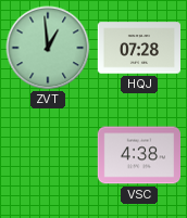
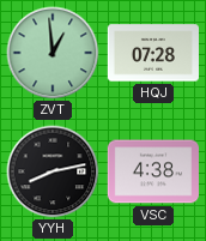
YYH: none -> 8:13
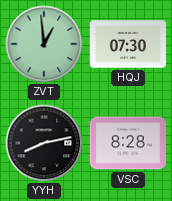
HQJ: 07:28 -> 07:30
VSC: 4:38 -> 8:28
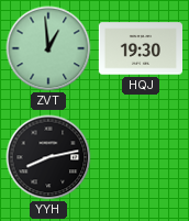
HQJ: 07:30 -> 19:30
VSC: 8:28 -> none
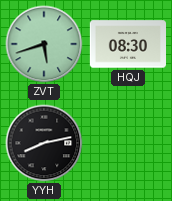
ZVT: 12:59 -> 5:42
HQJ: 19:30 -> 08:30
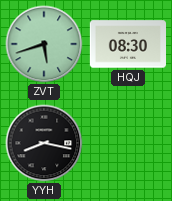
YYH: 8:13 -> 8:17
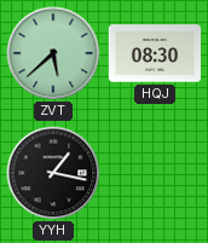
ZVT: 5:42 -> 5:38
YYH: 8:17 -> 1:17
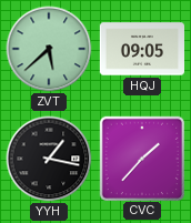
HQJ: 08:30 -> 09:05
CVC: none -> 1:37
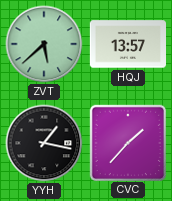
HQJ: 09:05 -> 13:57
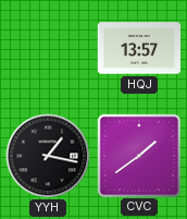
ZVT: 5:38 -> none
CVC: 1:37 -> 1:39
